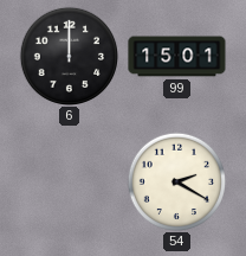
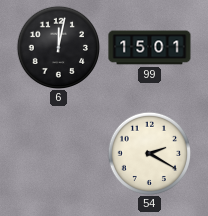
6: 12:00 -> 12:02
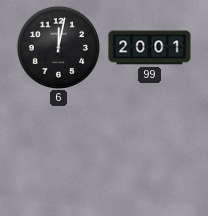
99: 15:01 -> 20:01
54: 2:20 -> none
